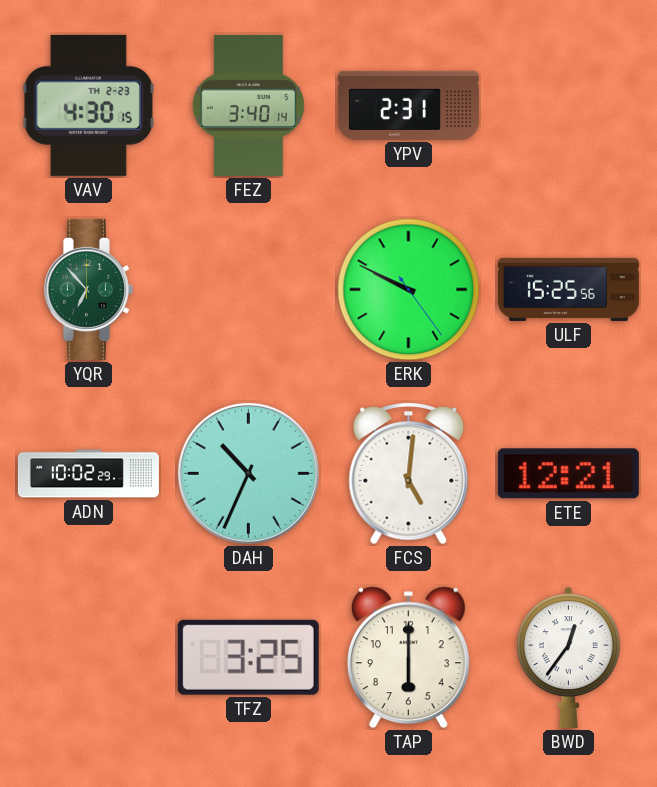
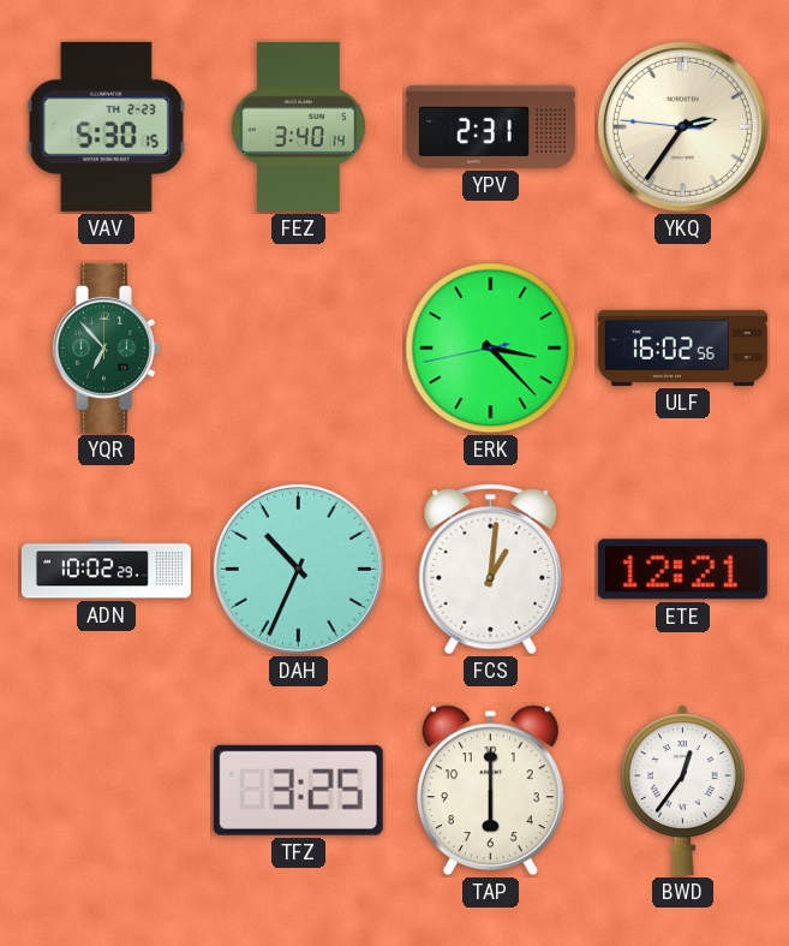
VAV: 4:30 -> 5:30
YKQ: none -> 2:35
ERK: 9:49 -> 3:22
ULF: 15:25 -> 16:02
FCS: 5:01 -> 1:01
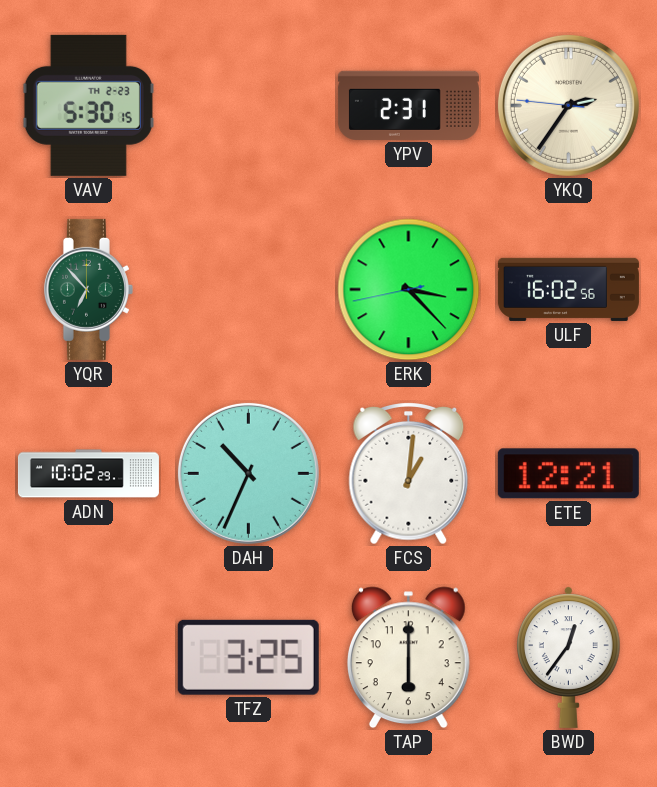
FEZ: 3:40 -> none
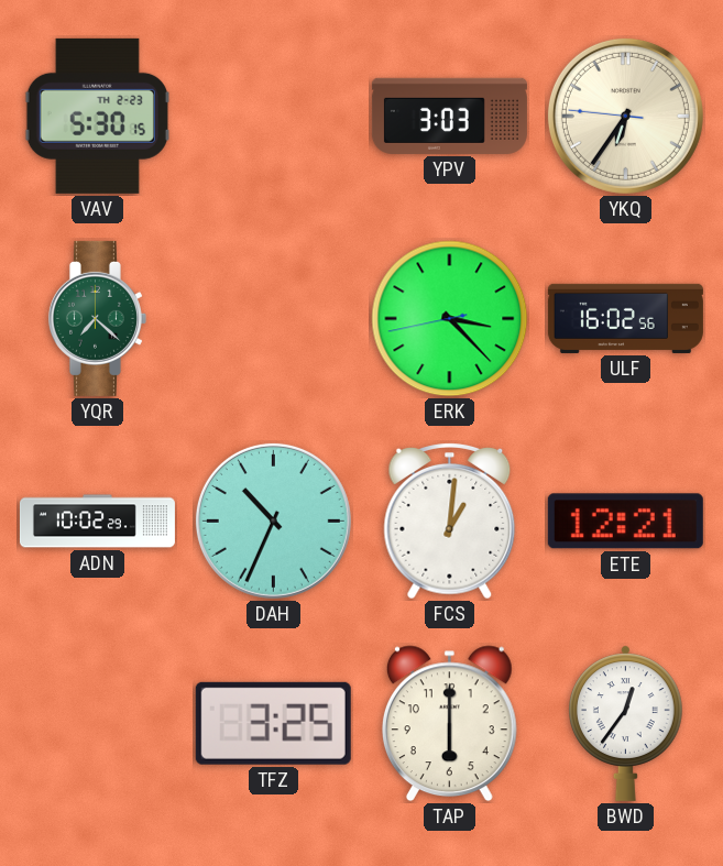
YPV: 2:31 -> 3:03
YKQ: 2:35 -> 6:35
YQR: 6:53 -> 7:22
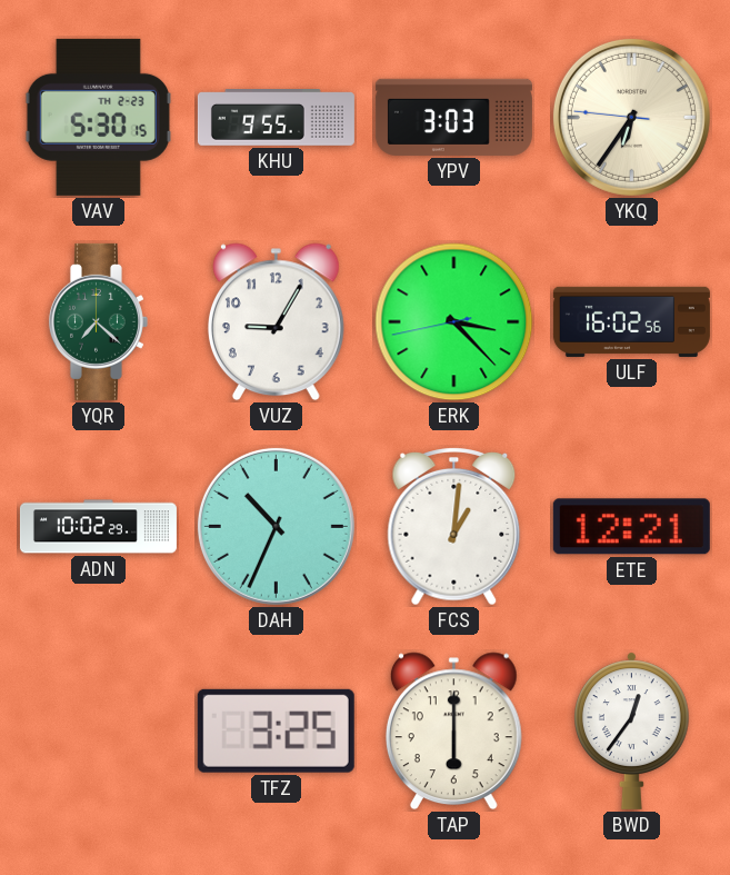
KHU: none -> 9:55
VUZ: none -> 9:05
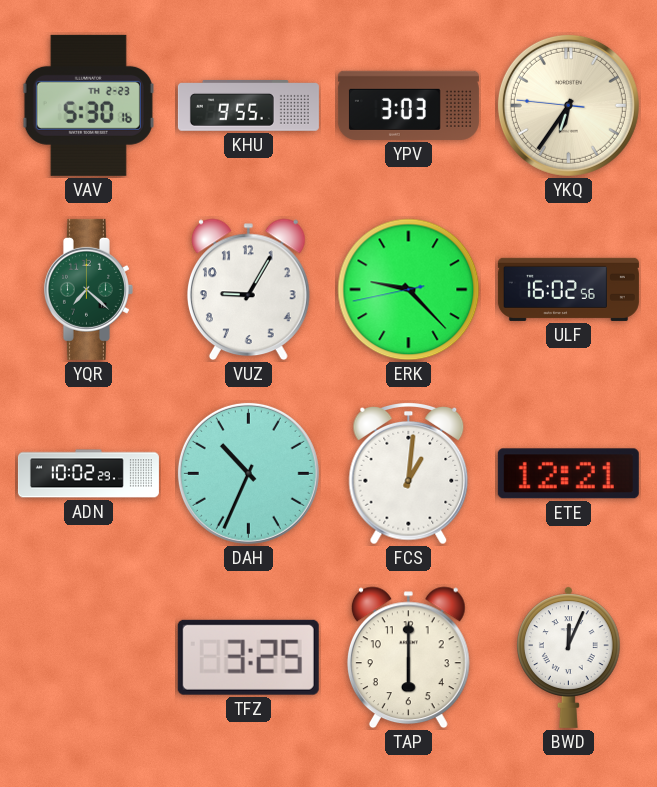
VAV: 5:30:15 -> 5:30:16
ERK: 3:22 -> 9:22
BWD: 12:36 -> 12:04
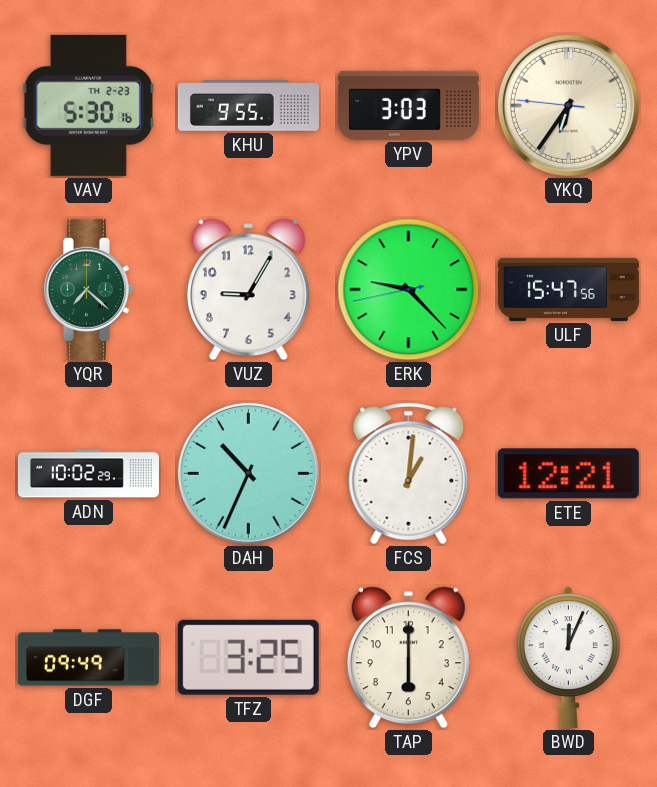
ULF: 16:02 -> 15:47
DGF: none -> 09:49
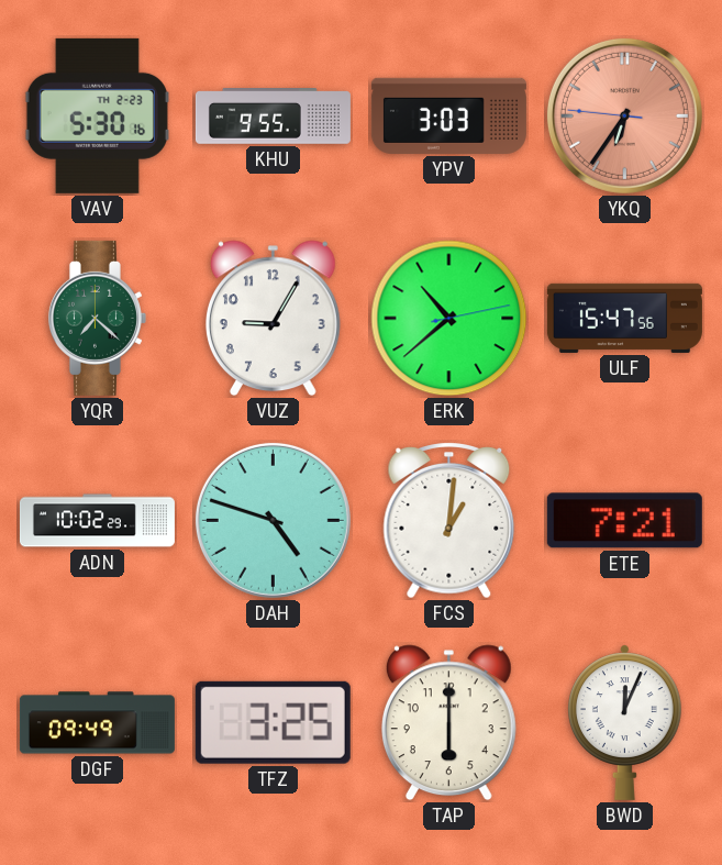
YKQ dial: cream -> salmon
ERK: 9:22 -> 10:38
DAH: 10:34 -> 4:48
ETE: 12:21 -> 7:21
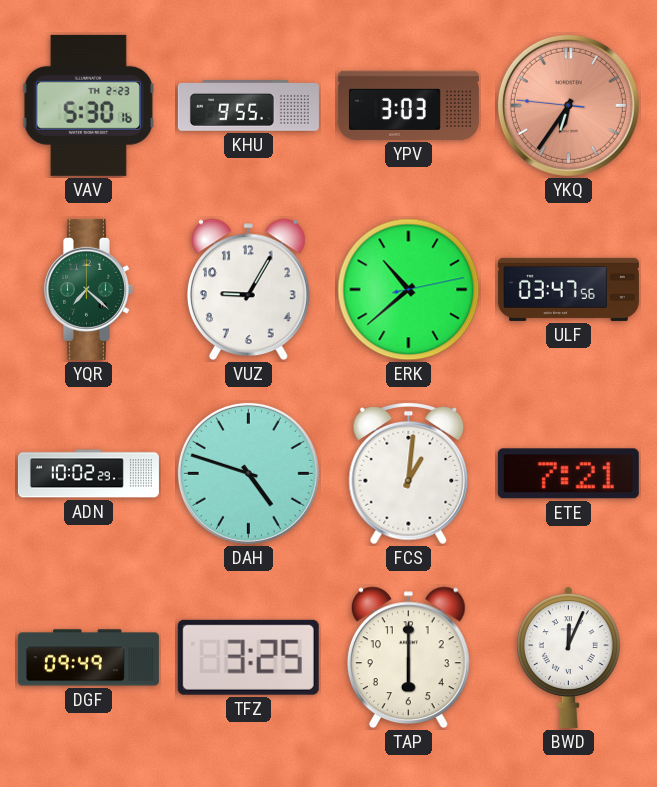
ULF: 15:47 -> 03:47
